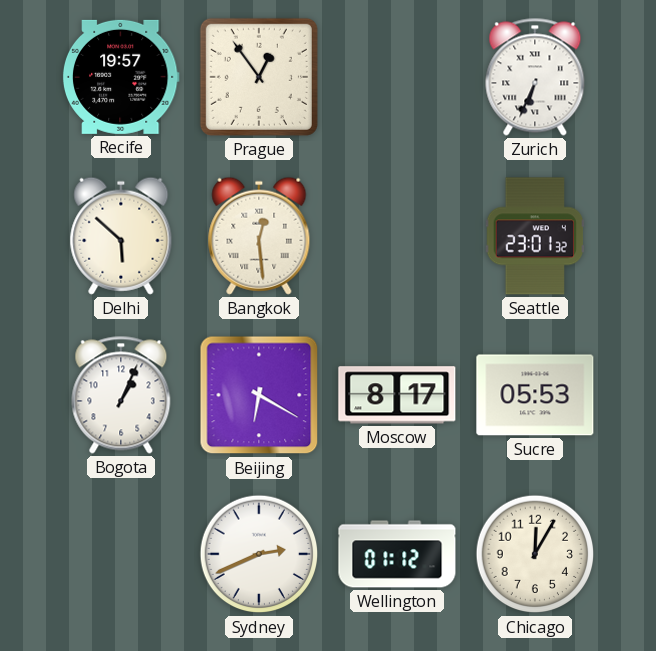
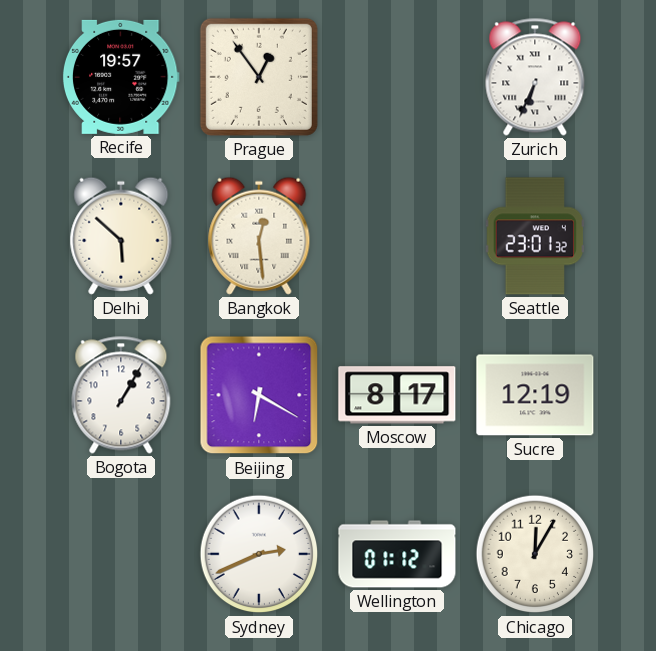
Bogota: 1:04 -> 1:05
Sucre: 05:53 -> 12:19
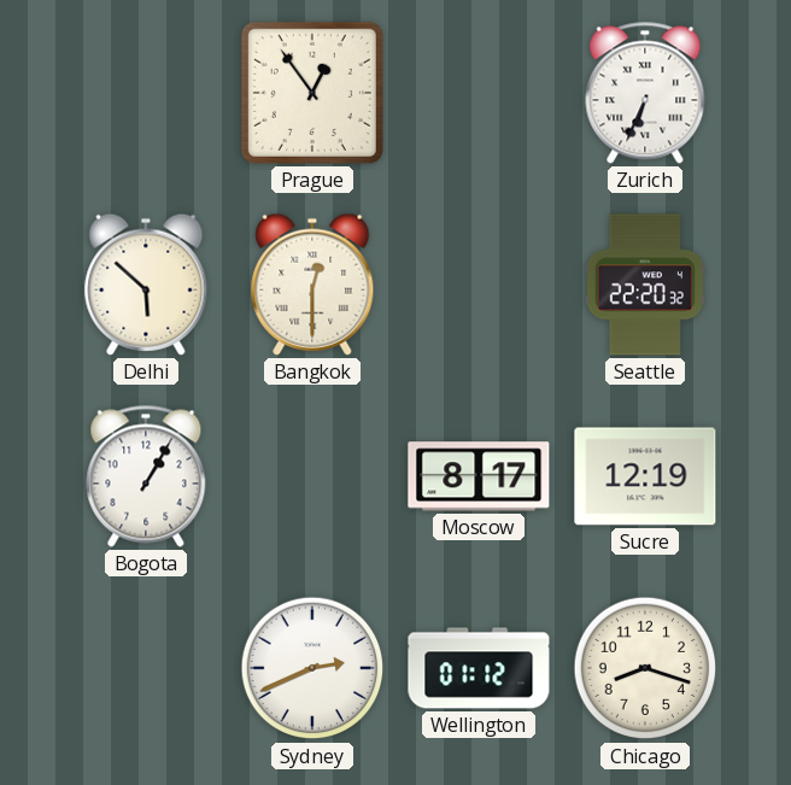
Recife: 19:57 -> none
Bangkok: 12:29 -> 12:30
Seattle: 23:01 -> 22:20
Beijing: 6:20 -> none
Chicago: 12:05 -> 8:18
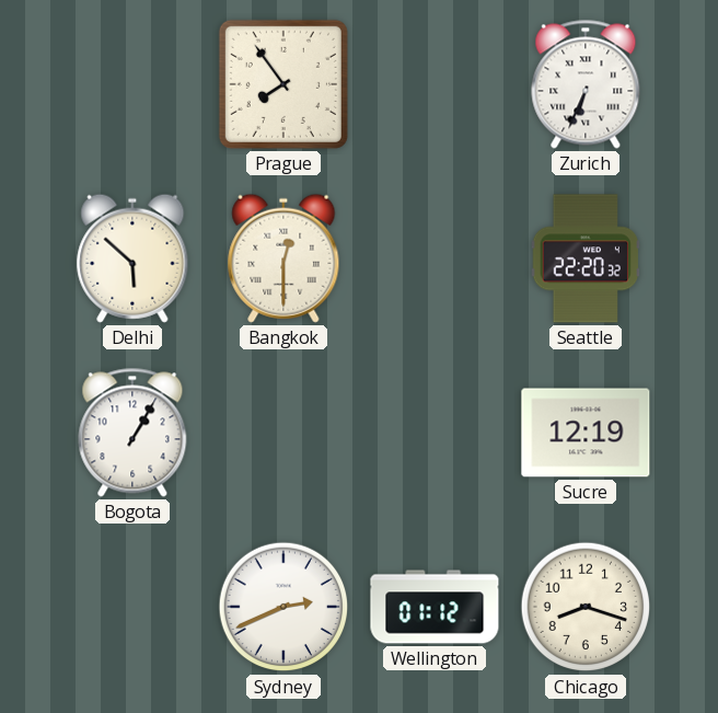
Prague: 12:54 -> 7:54
Moscow: 8:17 -> none
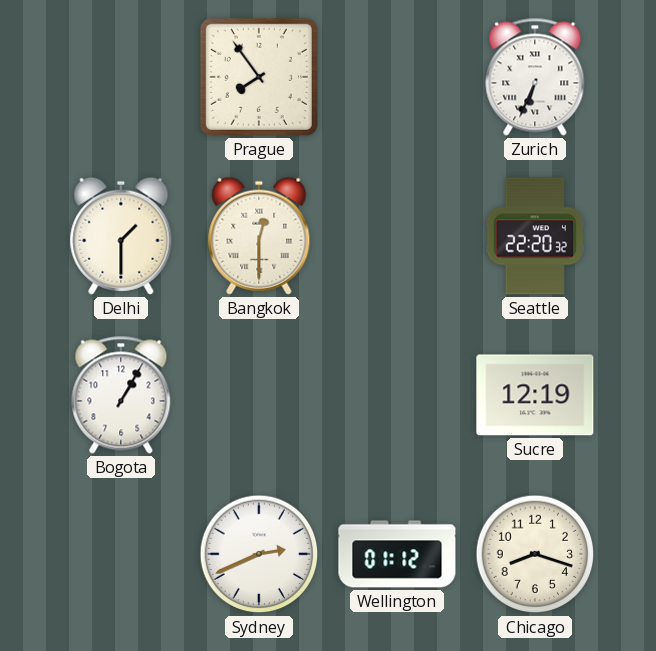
Delhi: 5:52 -> 1:30
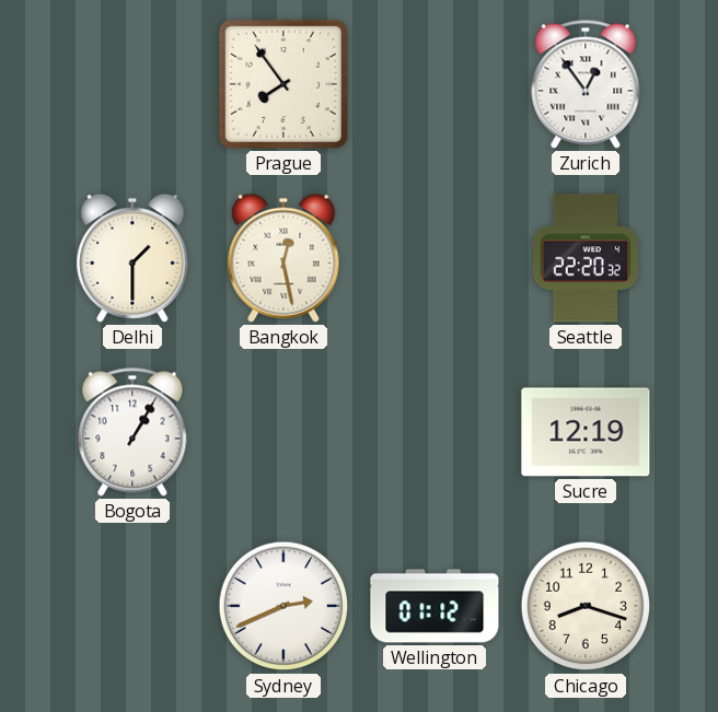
Zurich: 6:34 -> 12:54
Bangkok: 12:30 -> 12:28
